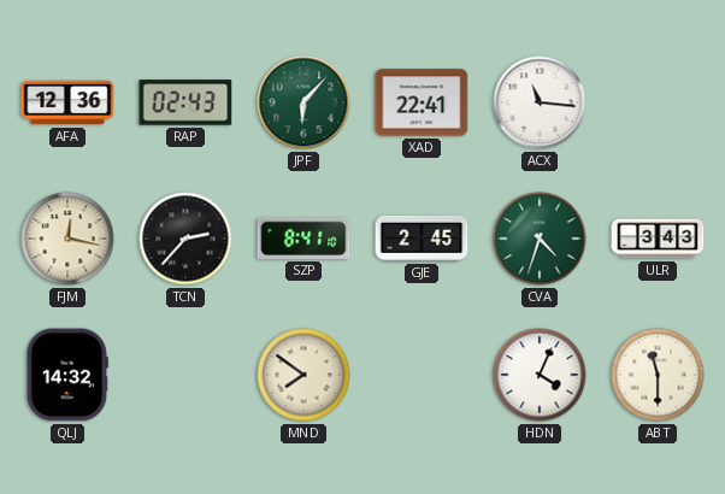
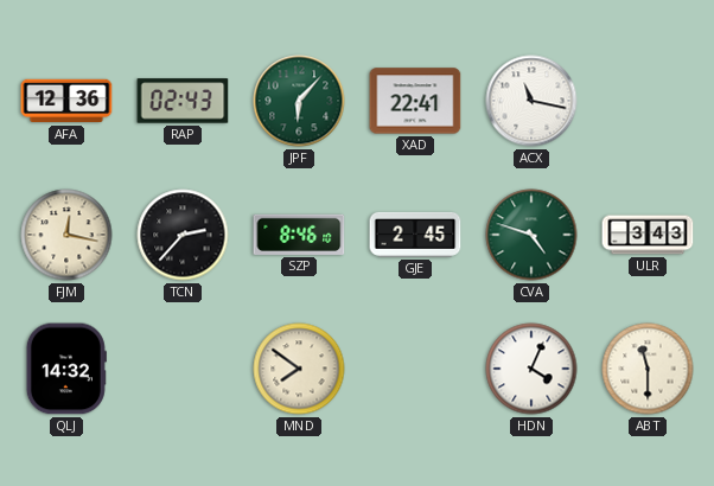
ACX: 11:16 -> 11:17
SZP: 8:41 -> 8:46
CVA: 4:33 -> 4:48
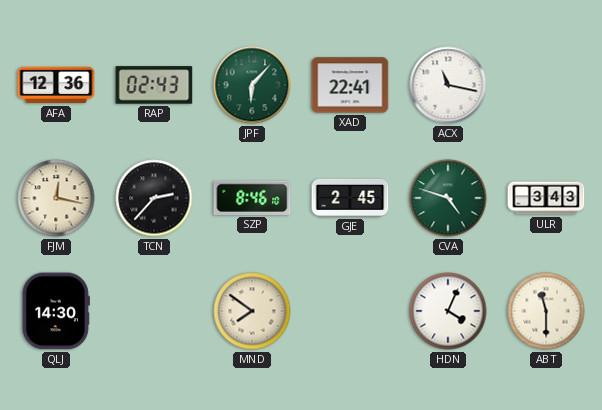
QLJ: 14:32 -> 14:30
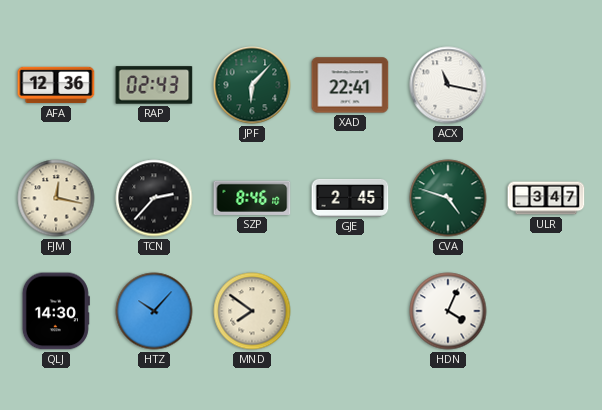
ULR: 3:43 -> 3:47
HTZ: none -> 10:07
ABT: 11:30 -> none
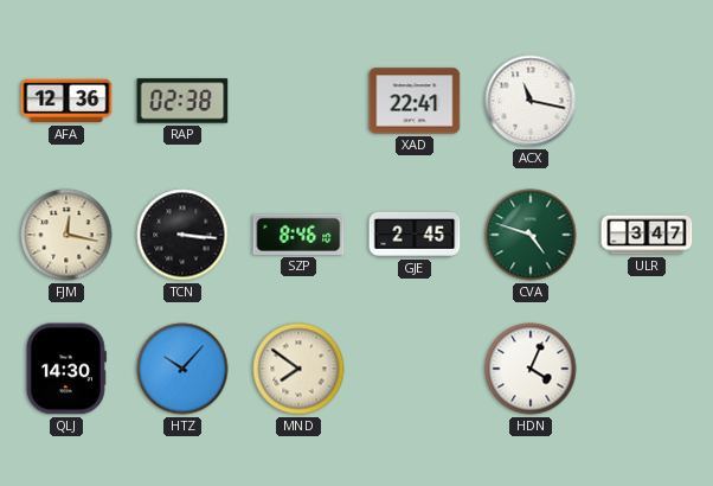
RAP: 02:43 -> 02:38
JPF: 6:07 -> none
TCN: 2:37 -> 3:16
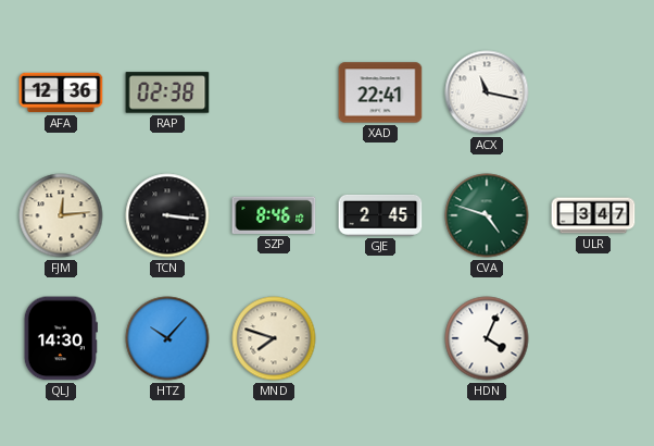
FJM: 12:17 -> 12:14
MND: 7:51 -> 7:48
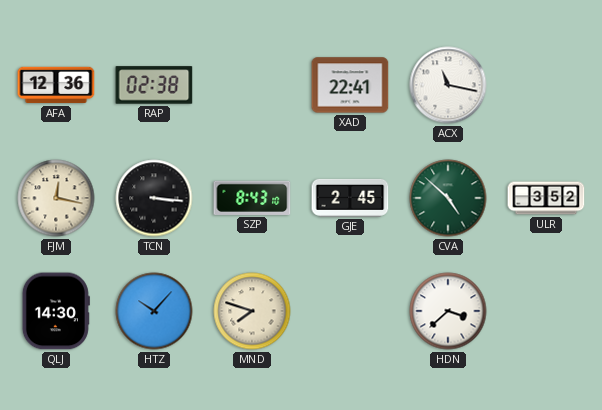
FJM: 12:14 -> 12:17
SZP: 8:46 -> 8:43
CVA: 4:48 -> 4:52
ULR: 3:47 -> 3:52
HDN: 4:04 -> 3:38
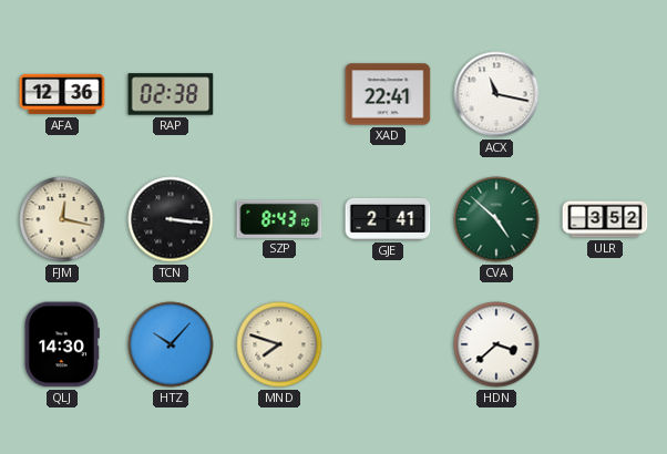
GJE: 2:45 -> 2:41
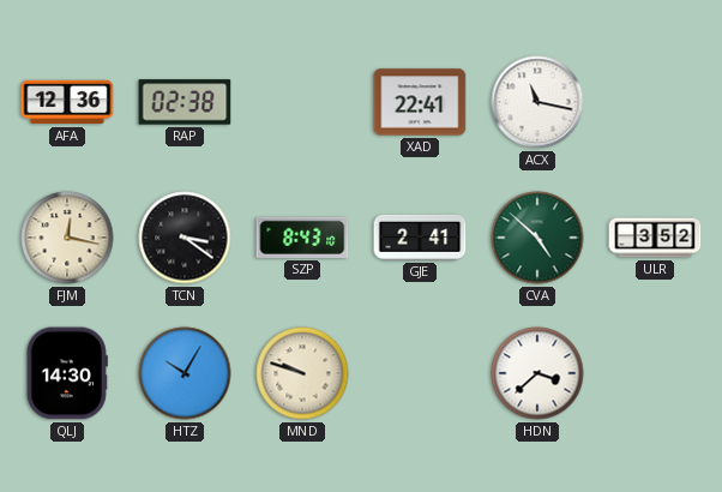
TCN: 3:16 -> 3:21
HTZ: 10:07 -> 10:05
MND: 7:48 -> 9:48
